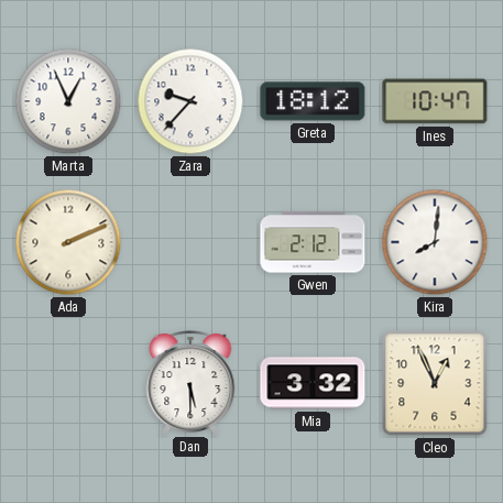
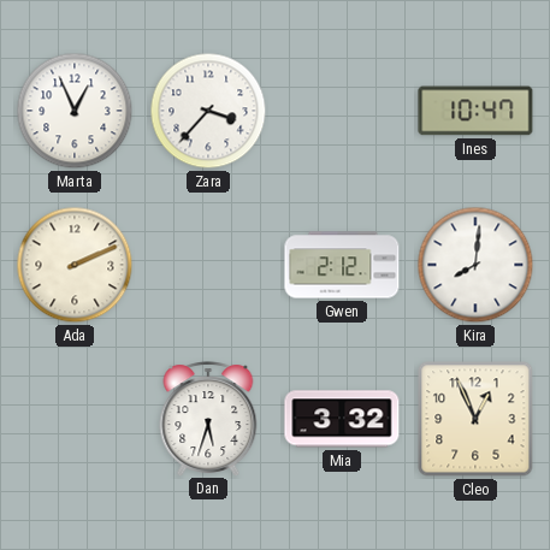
Zara: 9:37 -> 3:37
Greta: 18:12 -> none
Dan: 5:30 -> 5:33
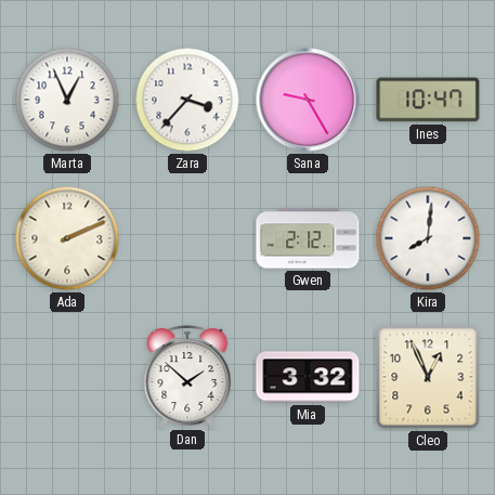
Sana: none -> 9:25
Dan: 5:33 -> 1:52
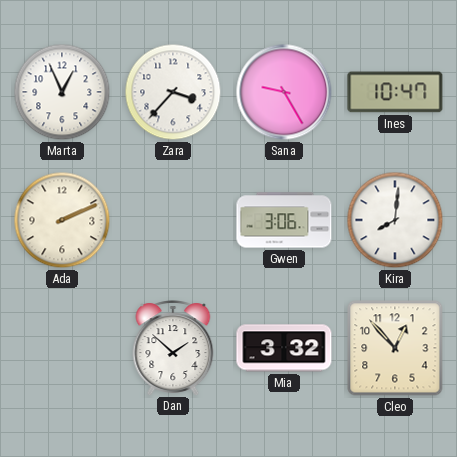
Gwen: 2:12 -> 3:06
Cleo: 12:56 -> 12:53
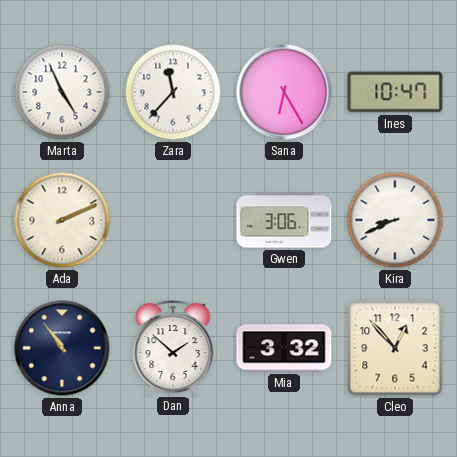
Marta: 12:56 -> 4:56
Zara: 3:37 -> 11:37
Sana: 9:25 -> 6:25
Kira: 8:01 -> 8:41
Anna: none -> 10:54
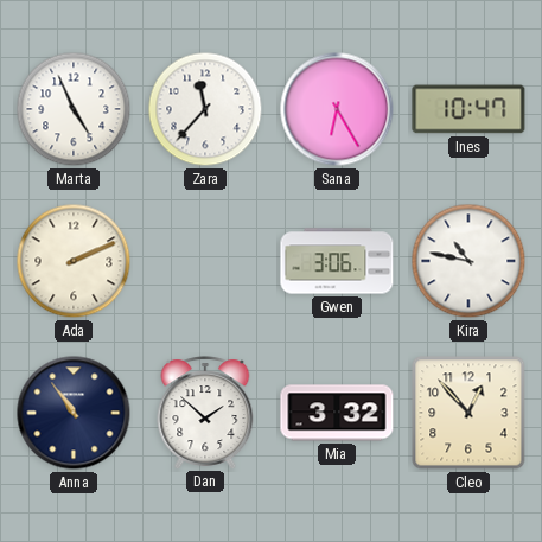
Kira: 8:41 -> 10:47
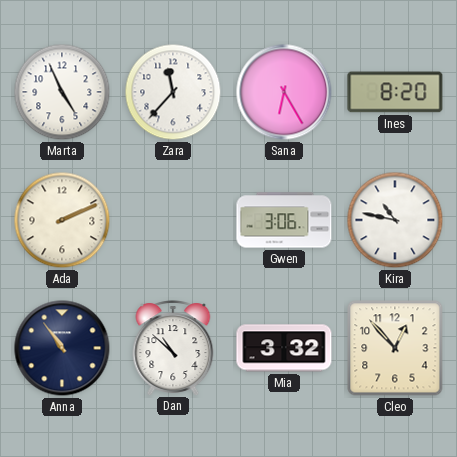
Ines: 10:47 -> 8:20
Dan: 1:52 -> 10:52
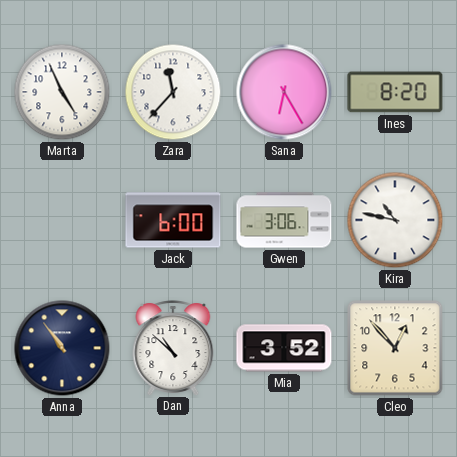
Ada: 2:11 -> none
Jack: none -> 6:00
Mia: 3:32 -> 3:52
